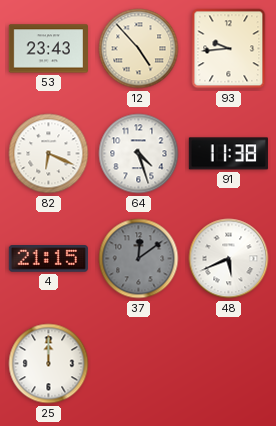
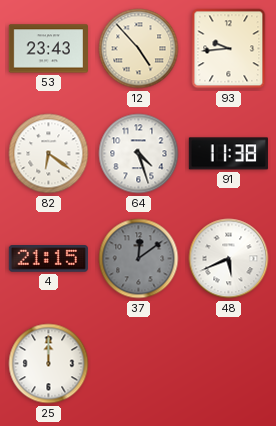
82: 6:19 -> 6:21
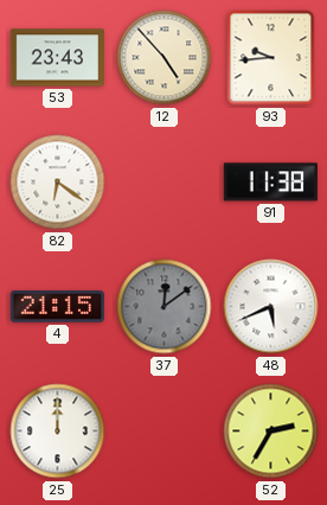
64: 4:27 -> none
52: none -> 2:35
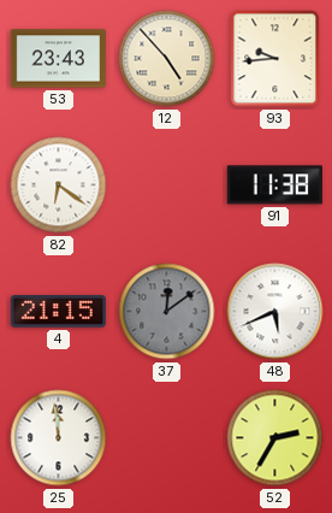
25: 12:00 -> 11:59
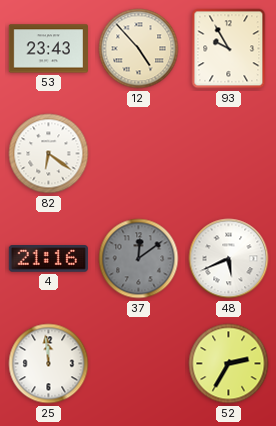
93: 9:44 -> 9:55
91: 11:38 -> none
4: 21:15 -> 21:16
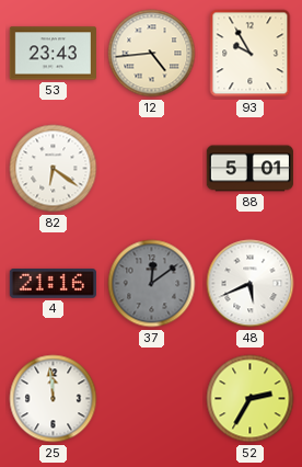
12: 4:53 -> 4:44
88: none -> 5:01
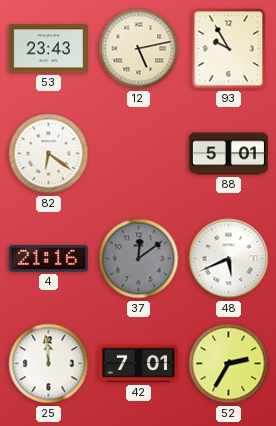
12: 4:44 -> 5:13
42: none -> 7:01
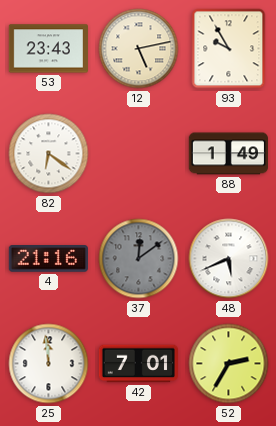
88: 5:01 -> 1:49
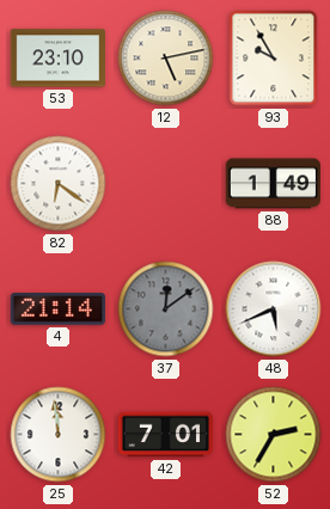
53: 23:43 -> 23:10
4: 21:16 -> 21:14
